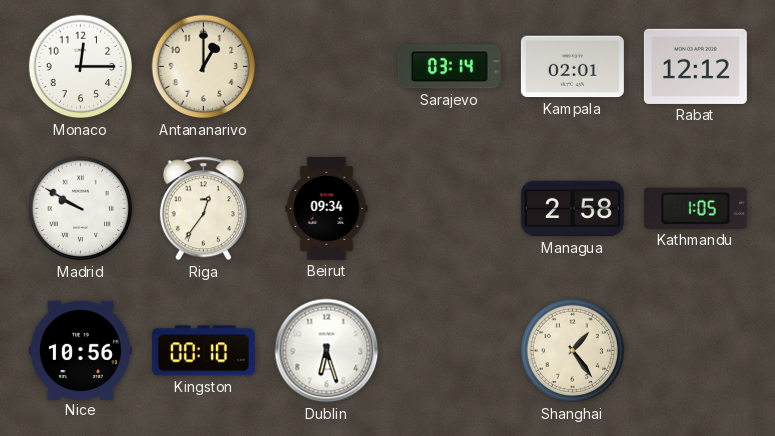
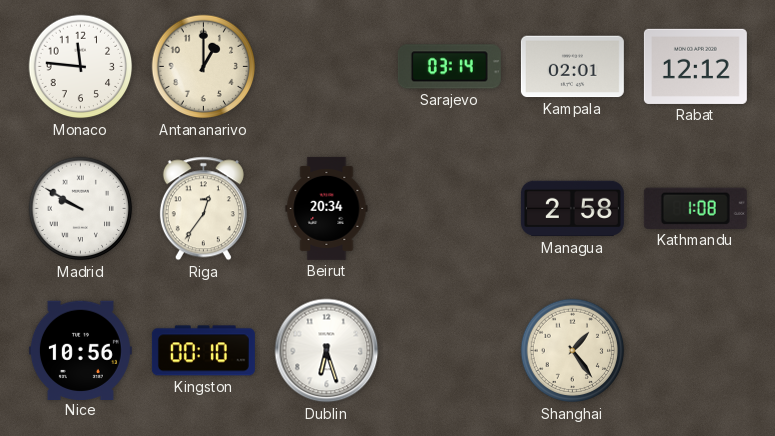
Monaco: 12:15 -> 11:46
Beirut: 09:34 -> 20:34
Kathmandu: 1:05 -> 1:08
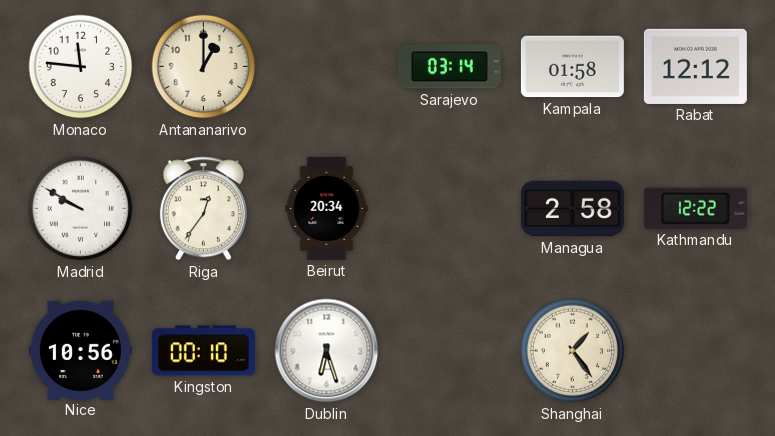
Kampala: 02:01 -> 01:58
Kathmandu: 1:08 -> 12:22
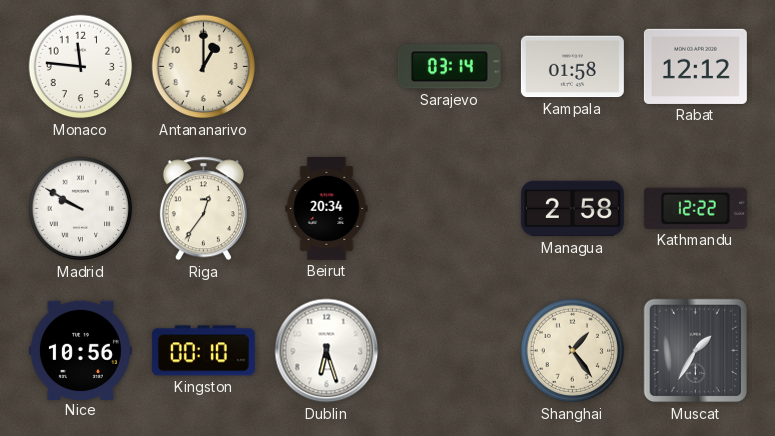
Muscat: none -> 1:35
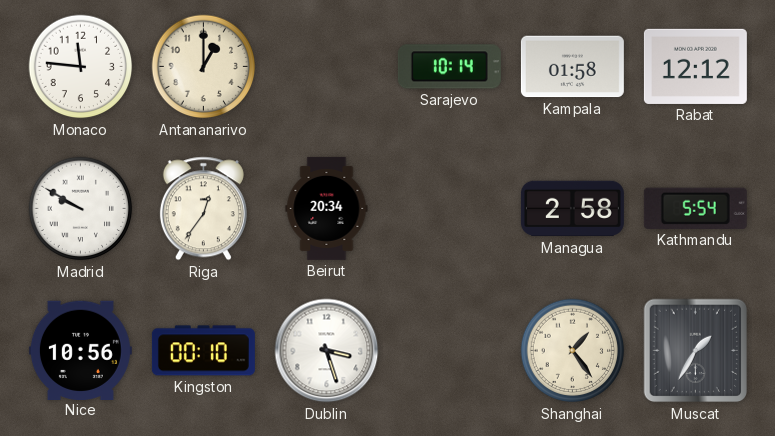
Sarajevo: 03:14 -> 10:14
Kathmandu: 12:22 -> 5:54
Dublin: 6:27 -> 3:27
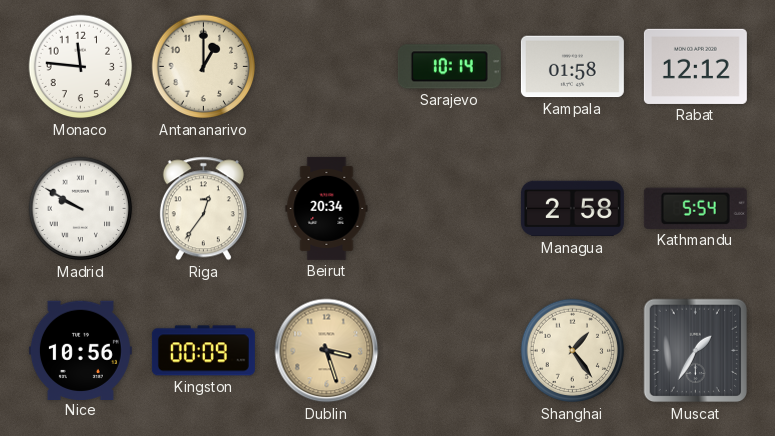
Kingston: 00:10 -> 00:09
Dublin dial: white -> champagne
